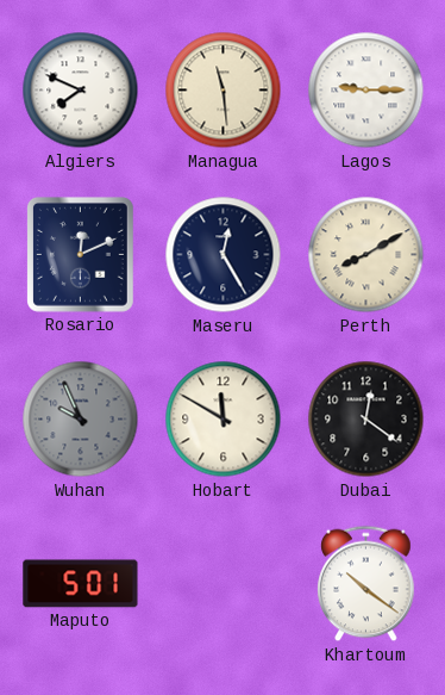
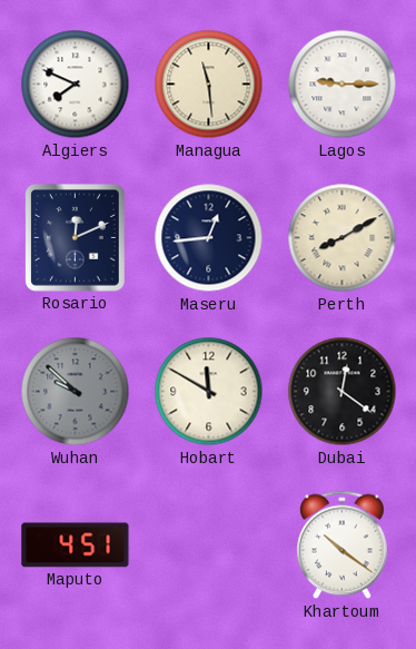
Maseru: 12:25 -> 12:44
Wuhan: 9:56 -> 9:52
Maputo: 5:01 -> 4:51
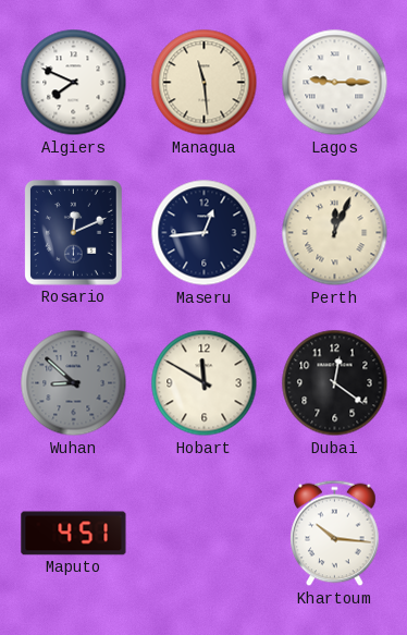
Perth: 8:10 -> 12:04
Wuhan: 9:52 -> 8:52
Khartoum: 10:21 -> 10:16
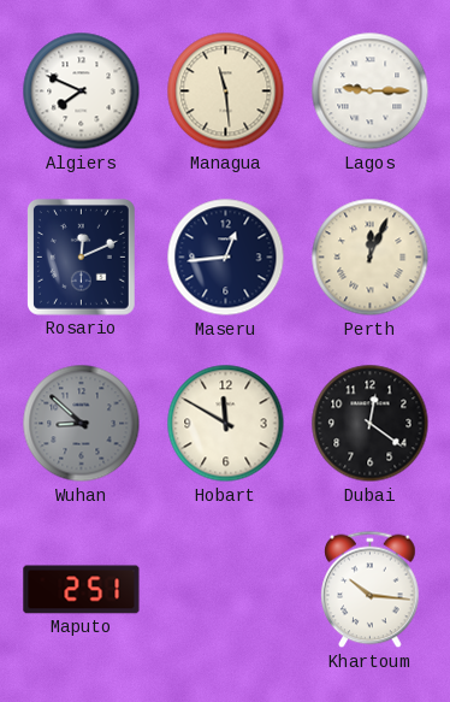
Maputo: 4:51 -> 2:51
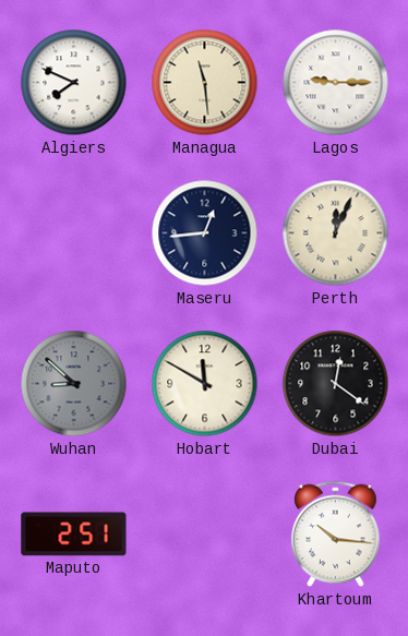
Rosario: 12:11 -> none
